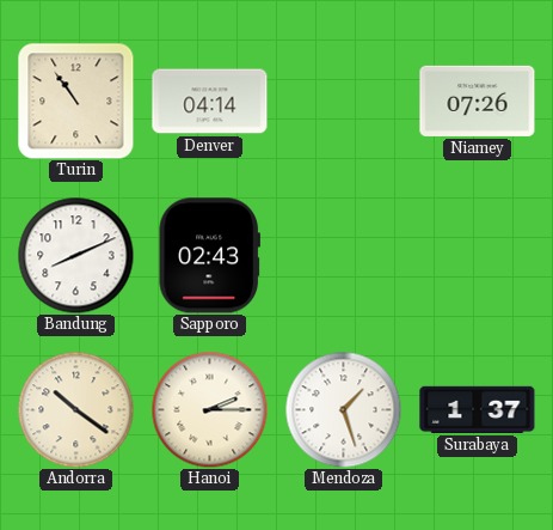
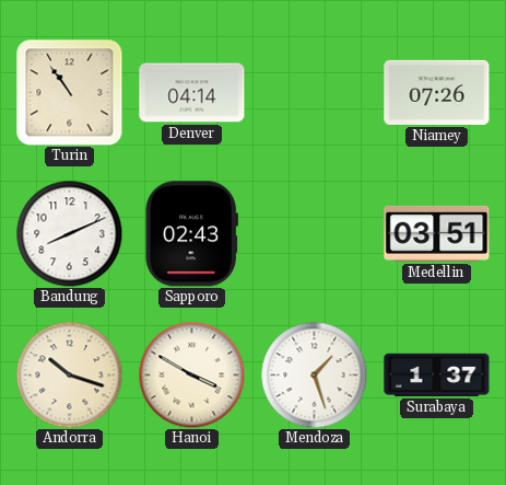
Medellin: none -> 03:51
Andorra: 10:21 -> 10:18
Hanoi: 2:15 -> 3:50
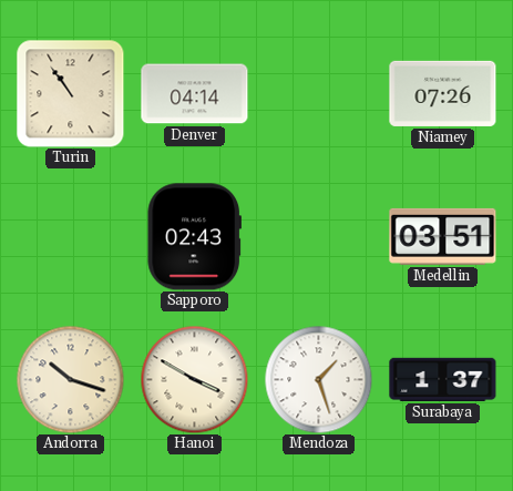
Bandung: 8:11 -> none
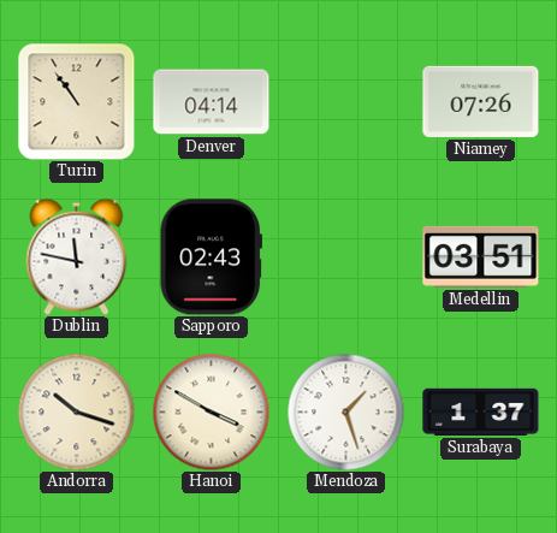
Dublin: none -> 11:47
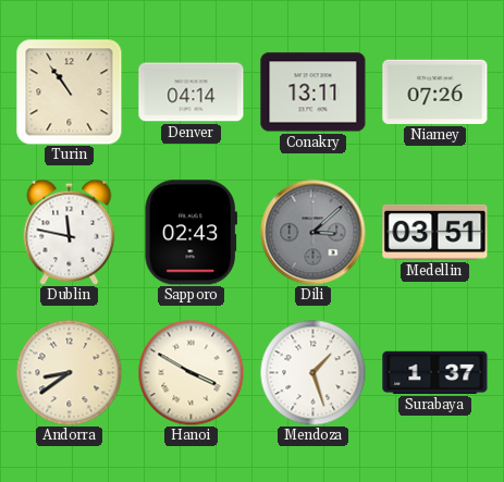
Conakry: none -> 13:11
Dili: none -> 3:08
Andorra: 10:18 -> 8:39
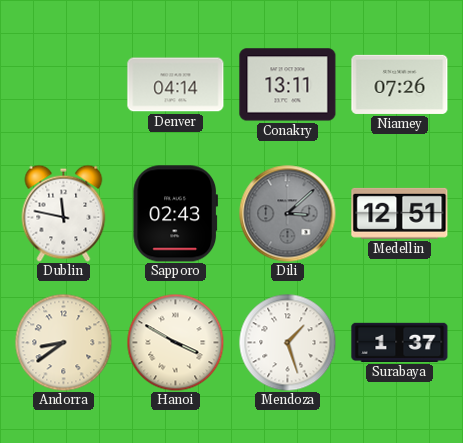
Turin: 10:54 -> none
Medellin: 03:51 -> 12:51
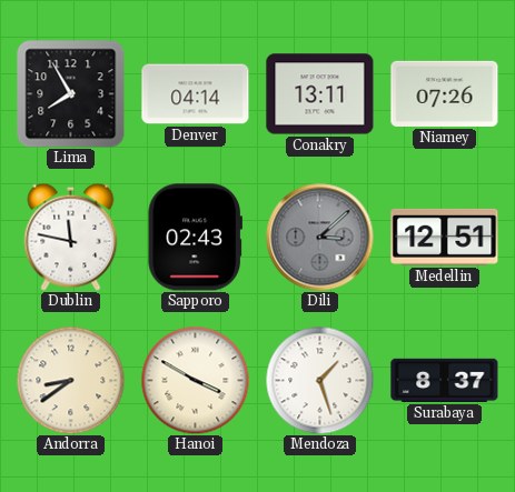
Lima: none -> 7:55
Surabaya: 1:37 -> 8:37
